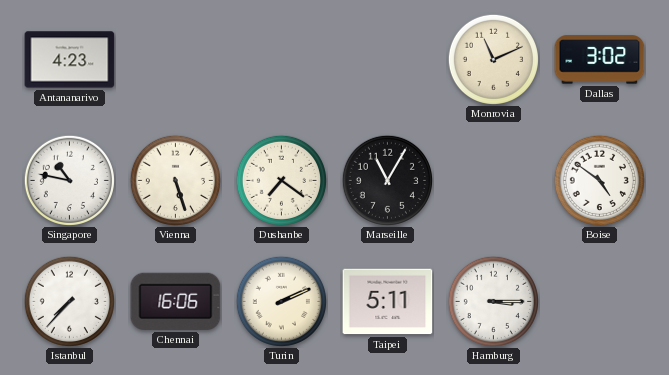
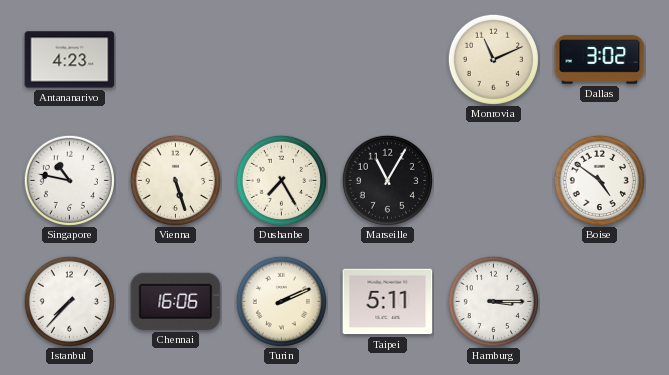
Dushanbe: 7:21 -> 7:25
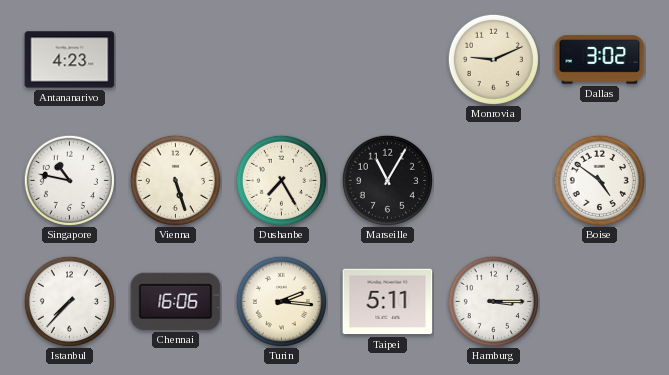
Monrovia: 11:11 -> 9:11
Turin: 2:11 -> 2:16
